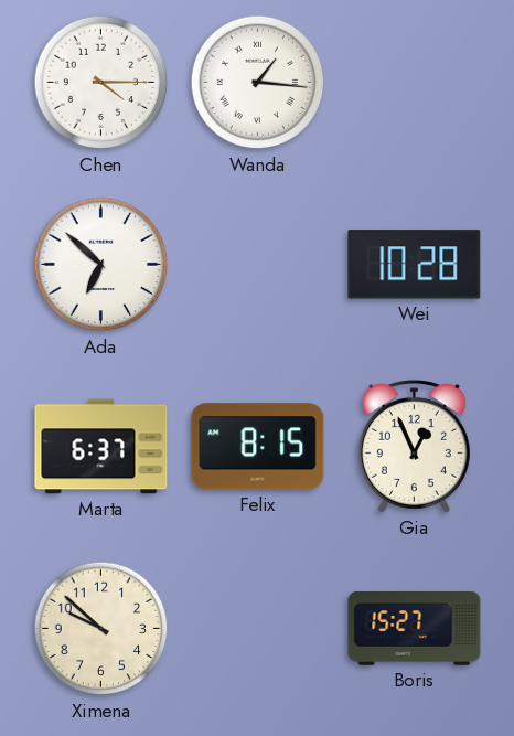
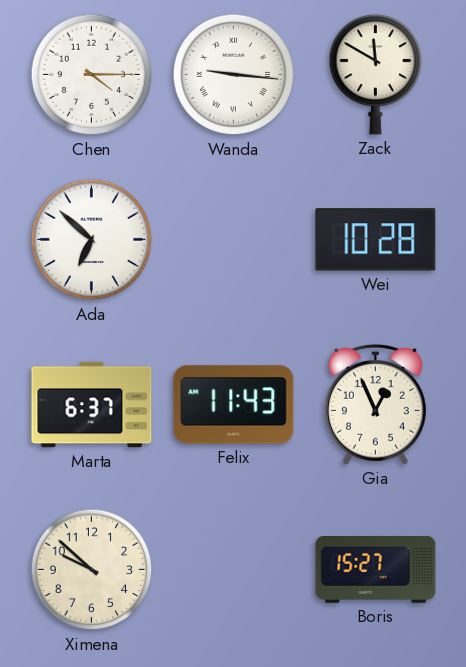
Wanda: 1:16 -> 9:16
Zack: none -> 11:50
Felix: 8:15 -> 11:43
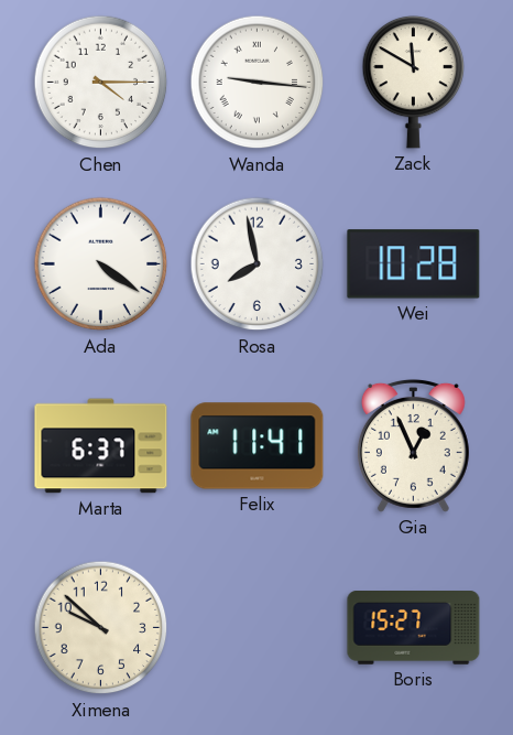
Ada: 6:52 -> 4:21
Rosa: none -> 7:58
Felix: 11:43 -> 11:41
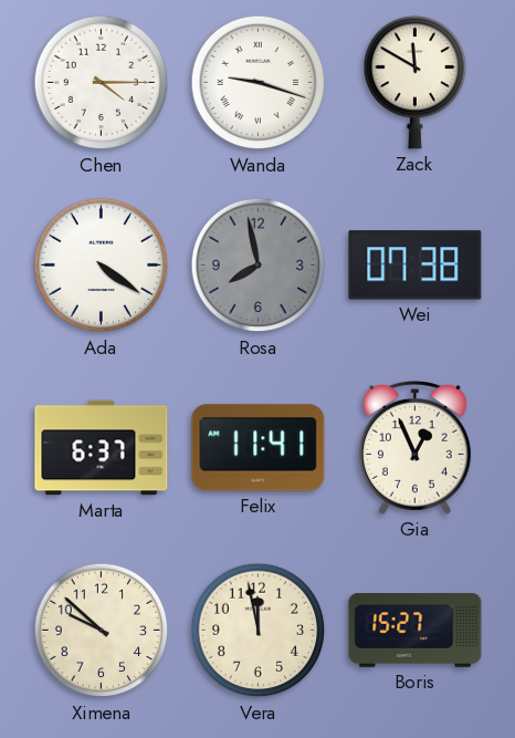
Wanda: 9:16 -> 9:18
Rosa dial: white -> grey
Wei: 10:28 -> 07:38
Vera: none -> 11:58
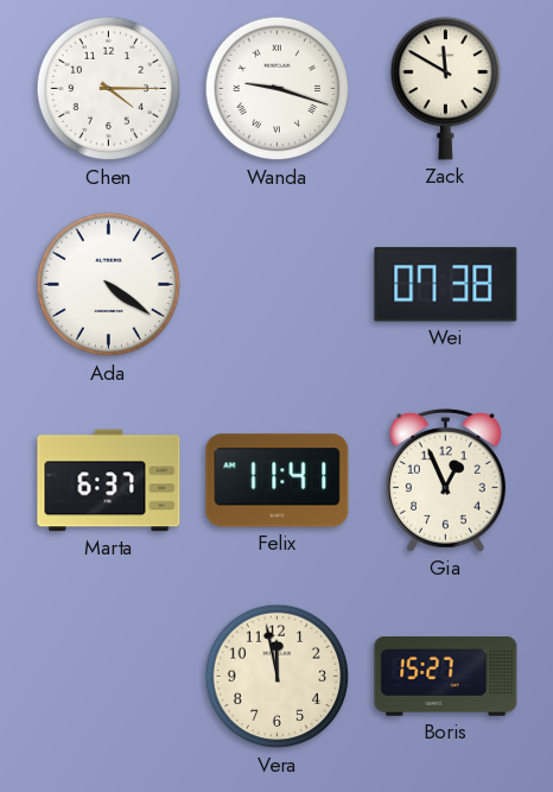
Rosa: 7:58 -> none
Ximena: 9:52 -> none
